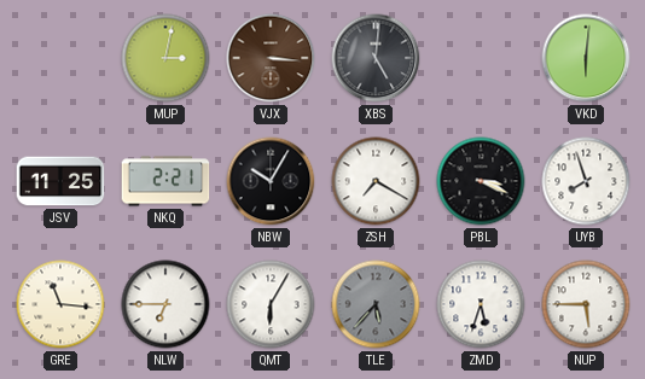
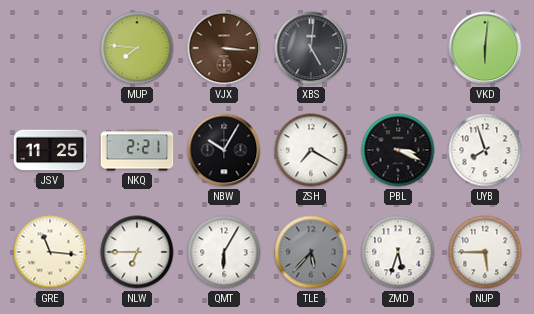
MUP: 3:02 -> 7:46
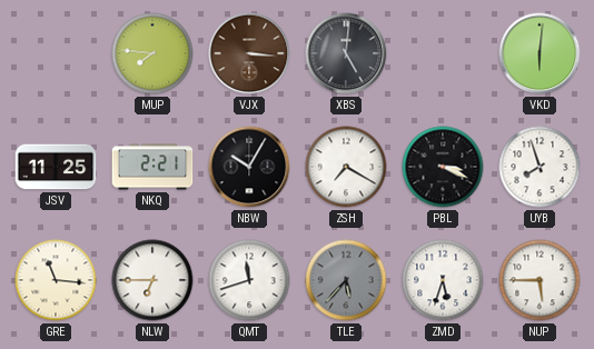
QMT: 6:05 -> 11:42
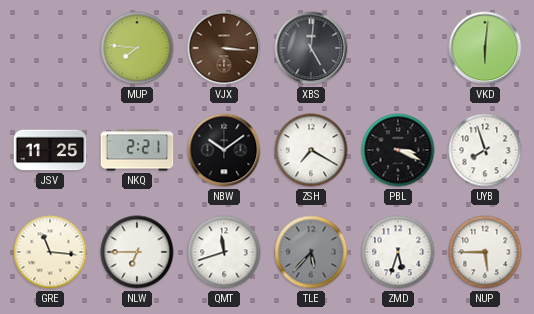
NBW: 10:05 -> 10:09
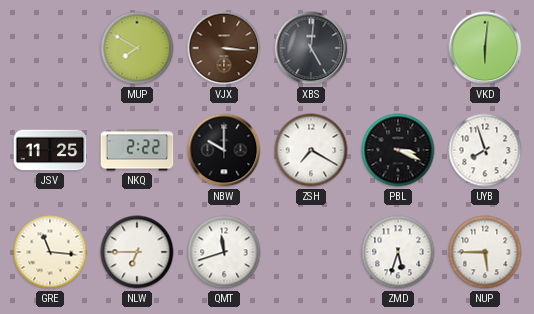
MUP: 7:46 -> 7:50
NKQ: 2:21 -> 2:22
NBW: 10:09 -> 10:00
TLE: 5:37 -> none
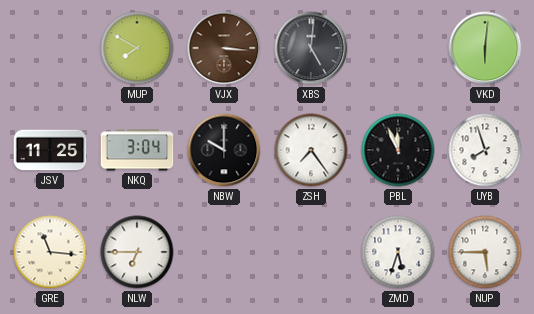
NKQ: 2:22 -> 3:04
ZSH: 7:20 -> 7:24
PBL: 3:19 -> 11:56
QMT: 11:42 -> none
